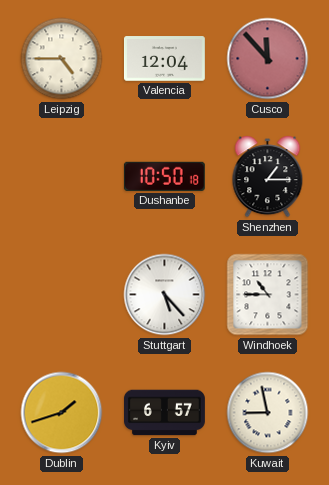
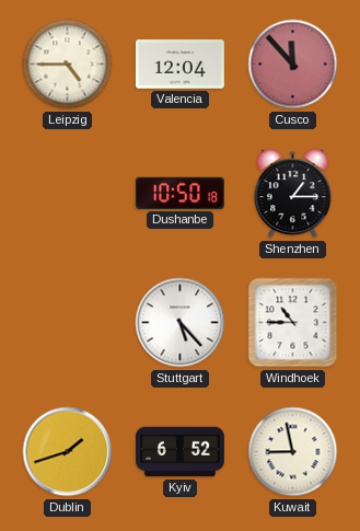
Kyiv: 6:57 -> 6:52
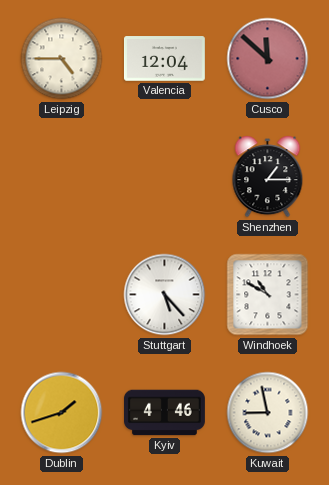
Cusco: 11:53 -> 11:52
Dushanbe: 10:50 -> none
Windhoek: 10:45 -> 10:50
Kyiv: 6:52 -> 4:46
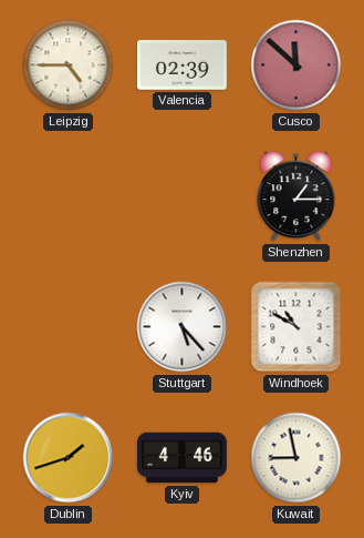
Valencia: 12:04 -> 02:39
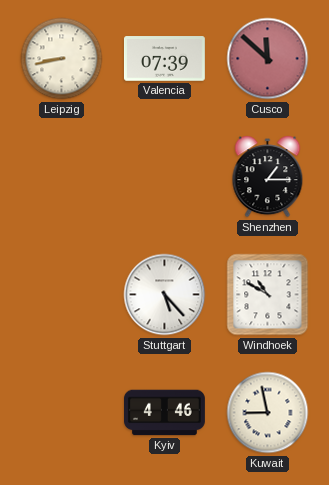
Leipzig: 4:45 -> 8:43
Valencia: 02:39 -> 07:39
Dublin: 1:42 -> none
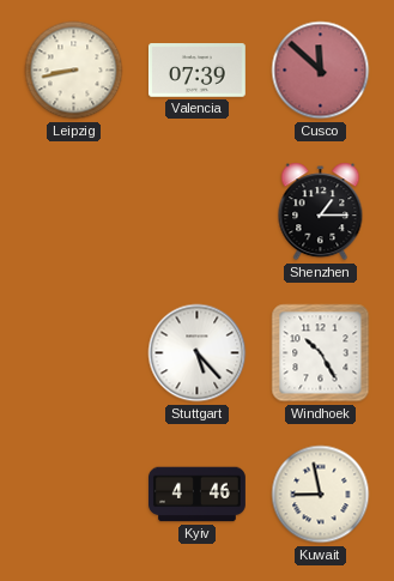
Windhoek: 10:50 -> 10:25
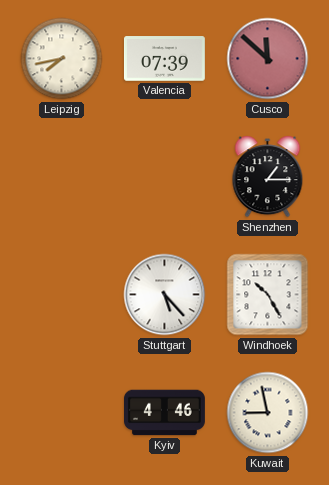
Leipzig: 8:43 -> 7:43
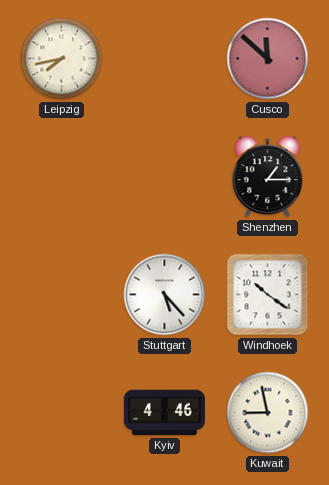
Valencia: 07:39 -> none
Windhoek: 10:25 -> 10:21
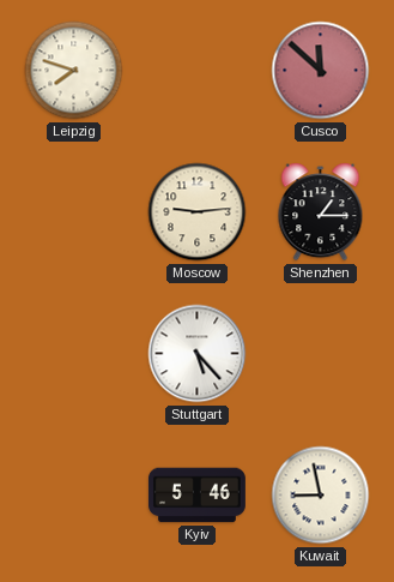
Leipzig: 7:43 -> 7:48
Moscow: none -> 9:14
Windhoek: 10:21 -> none
Kyiv: 4:46 -> 5:46
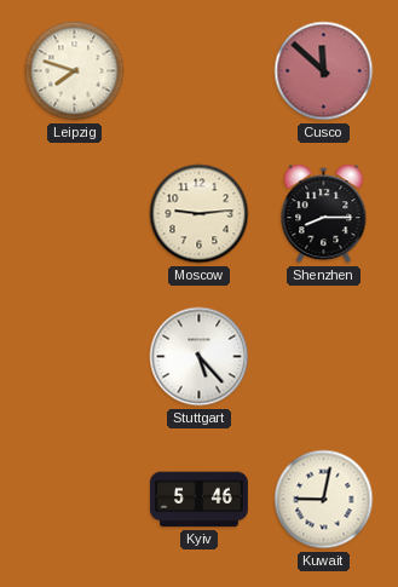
Shenzhen: 1:15 -> 8:15
Kuwait: 8:58 -> 9:02
